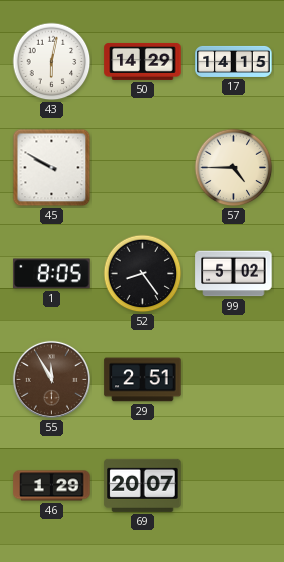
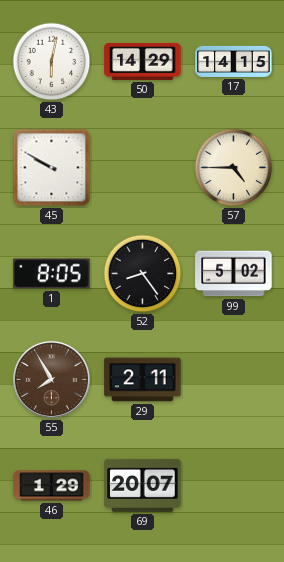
55: 11:55 -> 7:55
29: 2:51 -> 2:11
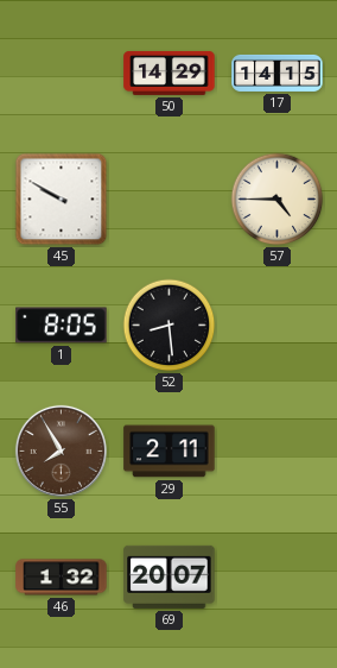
43: 6:02 -> none
52: 8:24 -> 8:29
99: 5:02 -> none
46: 1:29 -> 1:32
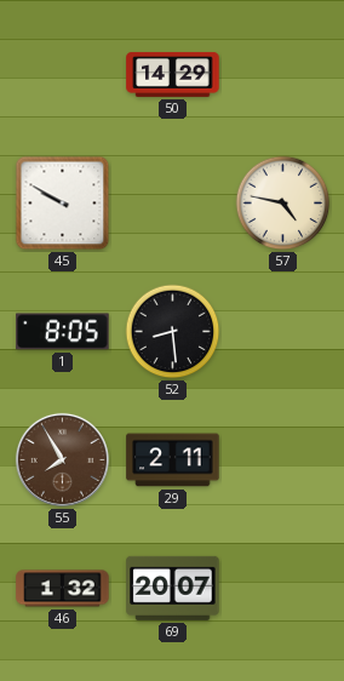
17: 14:15 -> none
57: 4:45 -> 4:47
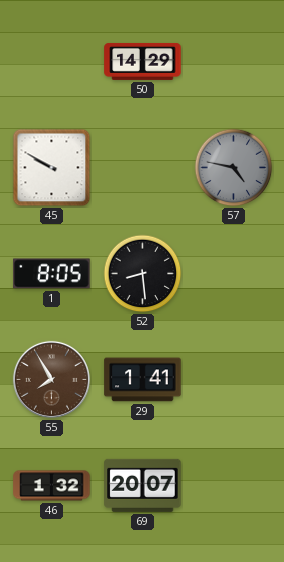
57 dial: cream -> grey
29: 2:11 -> 1:41
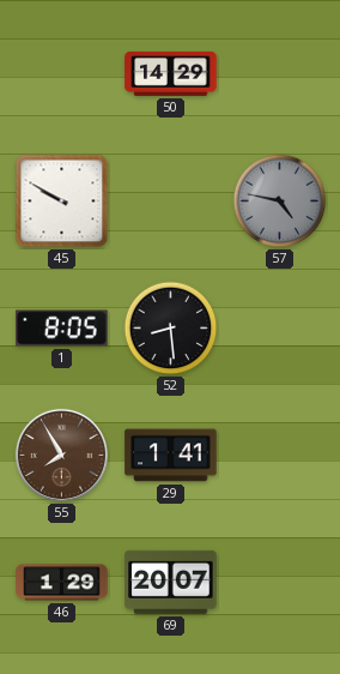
46: 1:32 -> 1:29
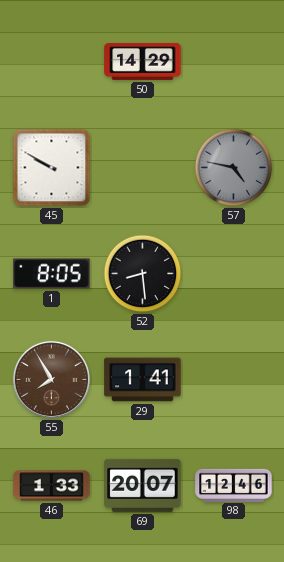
46: 1:29 -> 1:33
98: none -> 12:46
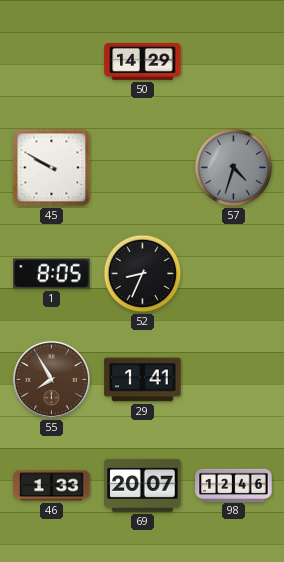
57: 4:47 -> 4:33
52: 8:29 -> 8:34
